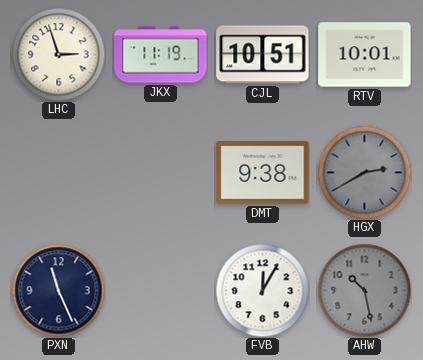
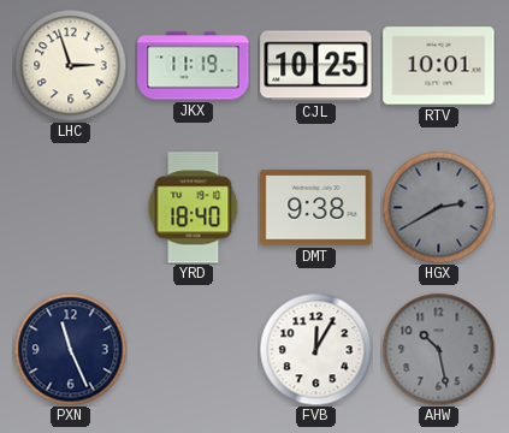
CJL: 10:51 -> 10:25
YRD: none -> 18:40
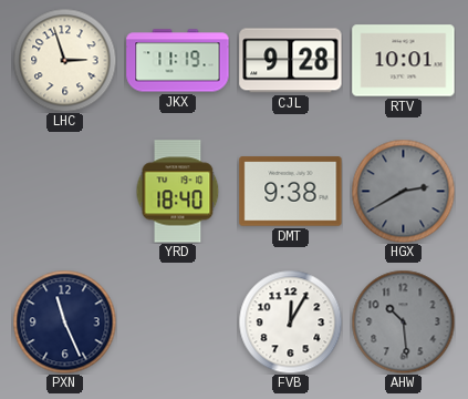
CJL: 10:25 -> 9:28
AHW: 10:28 -> 10:29
